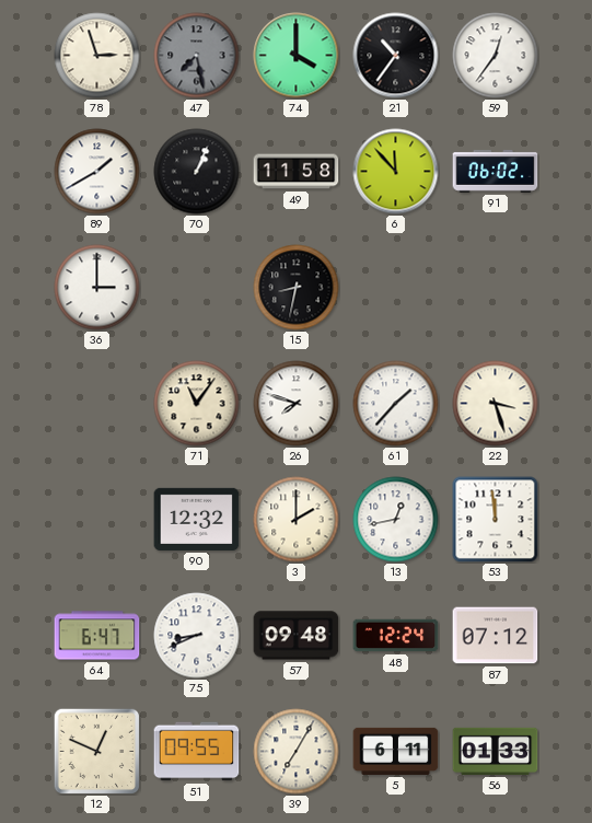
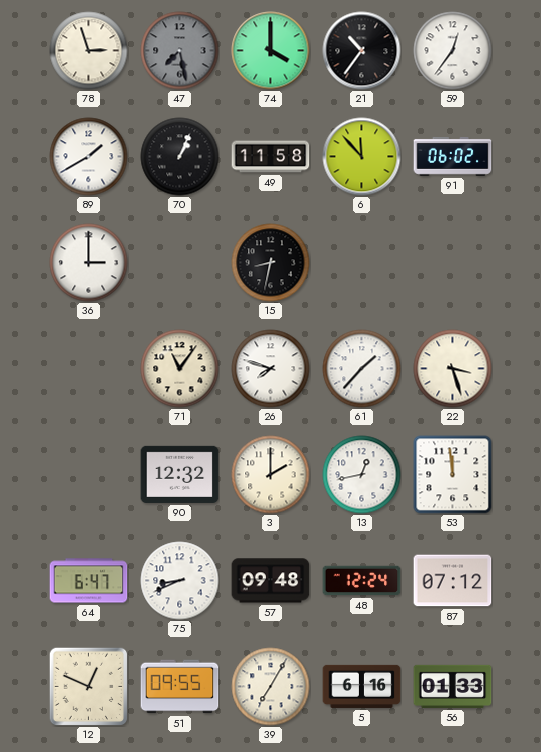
5: 6:11 -> 6:16
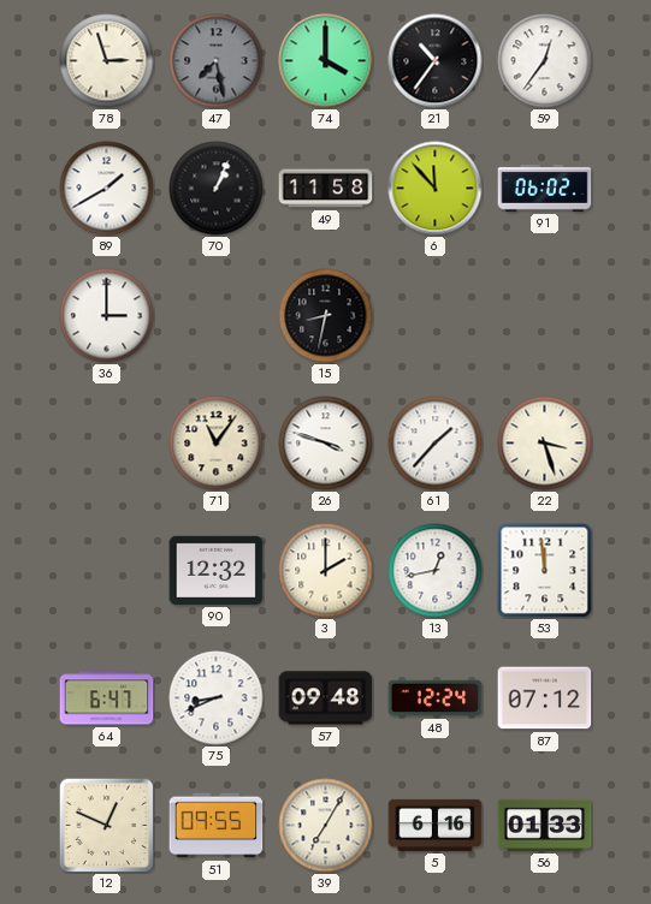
26: 7:48 -> 3:48
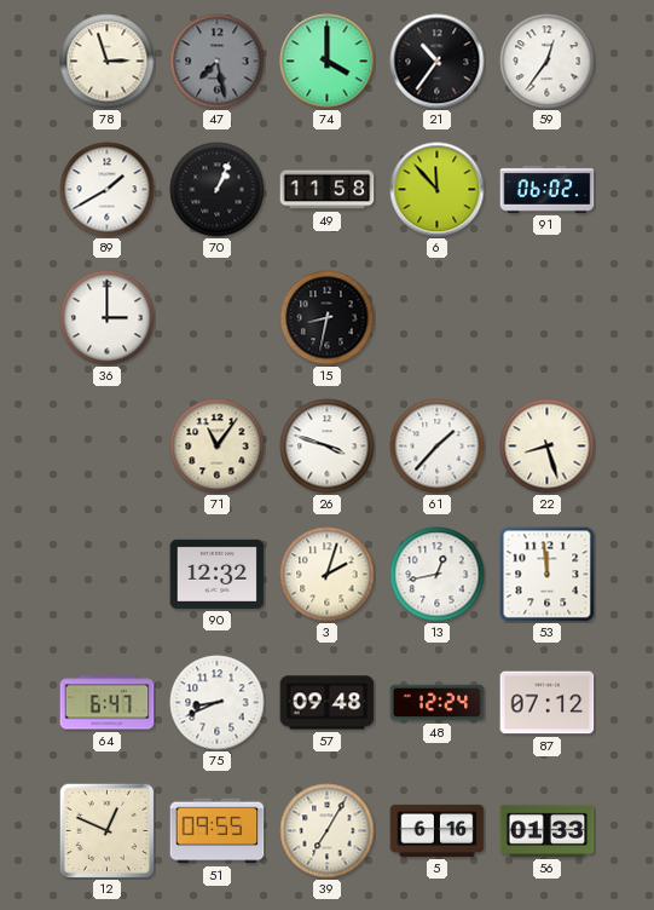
22: 3:27 -> 8:27
3: 2:00 -> 2:03
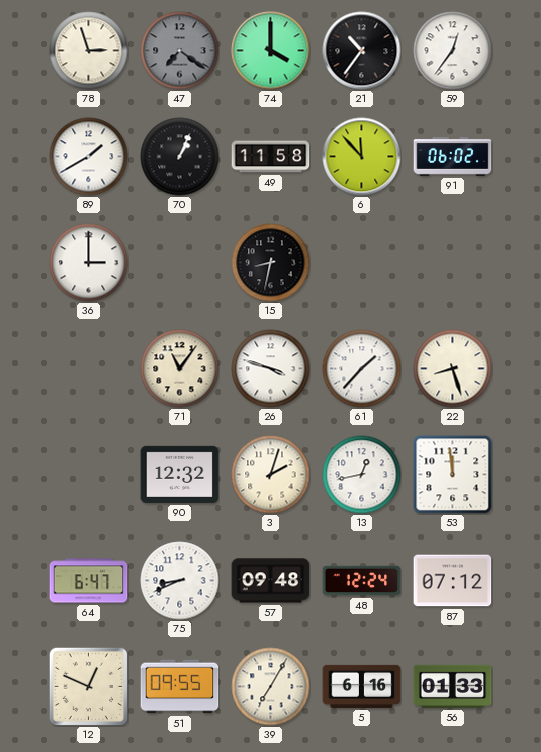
47: 7:28 -> 7:21
